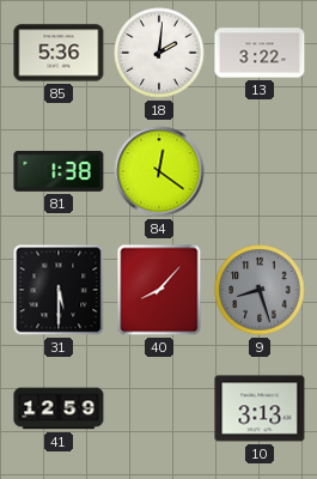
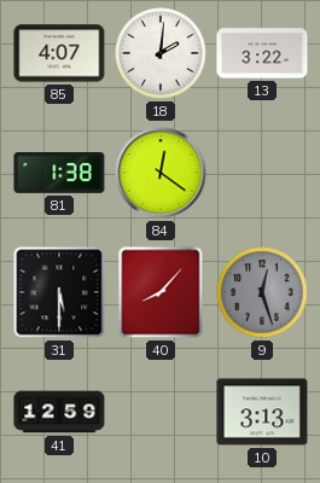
85: 5:36 -> 4:07
9: 8:27 -> 12:27
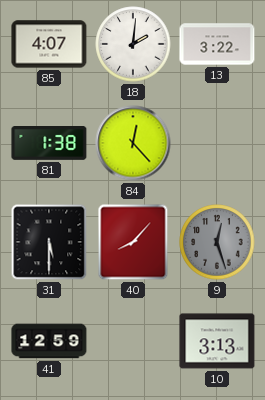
84: 12:21 -> 12:23
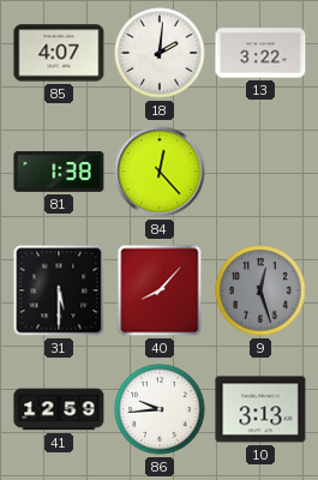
86: none -> 9:44
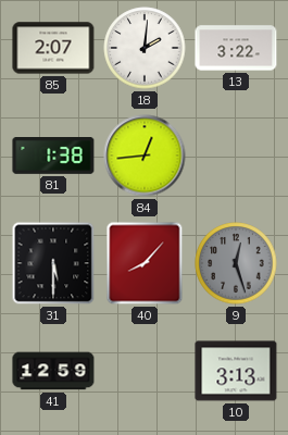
85: 4:07 -> 2:07
84: 12:23 -> 12:44
86: 9:44 -> none
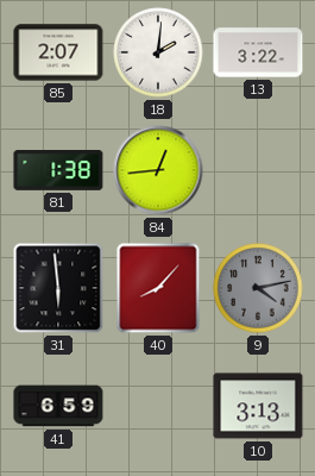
31: 5:30 -> 5:59
9: 12:27 -> 4:13
41: 12:59 -> 6:59
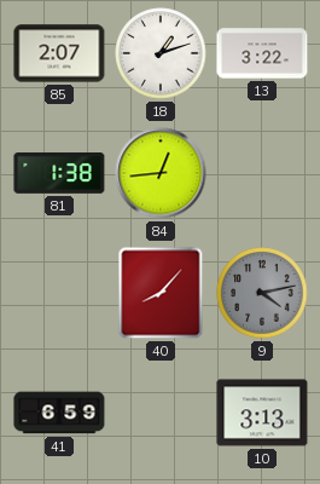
18: 2:01 -> 1:12
31: 5:59 -> none
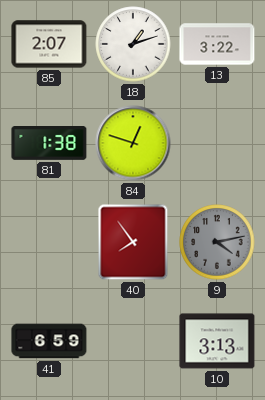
84: 12:44 -> 12:48
40: 8:07 -> 7:54
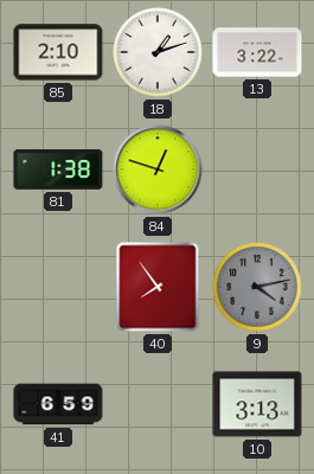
85: 2:07 -> 2:10
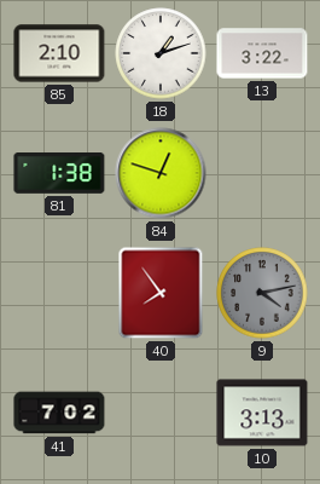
41: 6:59 -> 7:02
